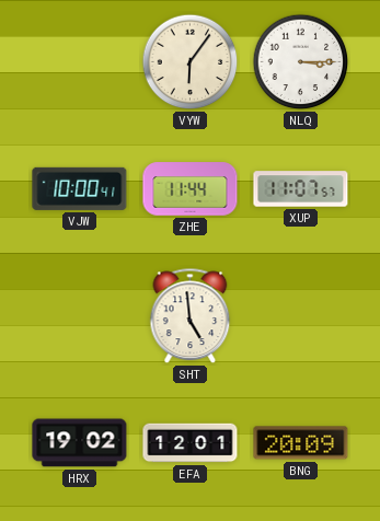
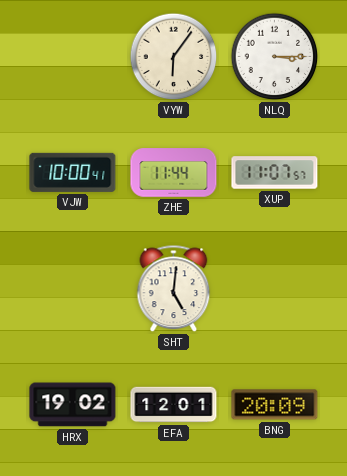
SHT: 4:59 -> 5:01
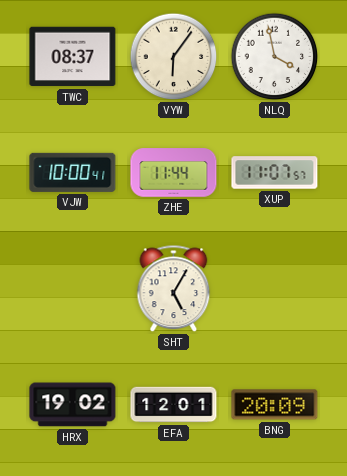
TWC: none -> 08:37
NLQ: 3:15 -> 3:58
SHT: 5:01 -> 5:05
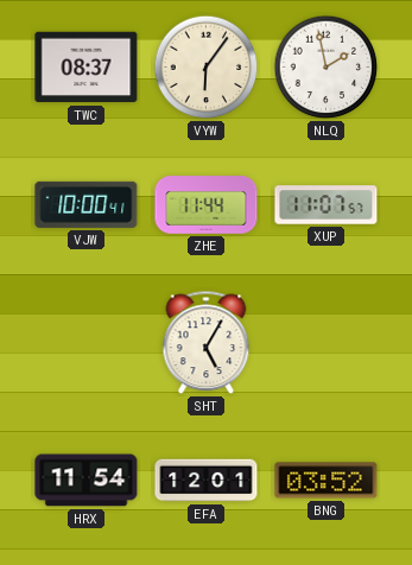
NLQ: 3:58 -> 1:58
HRX: 19:02 -> 11:54
BNG: 20:09 -> 03:52
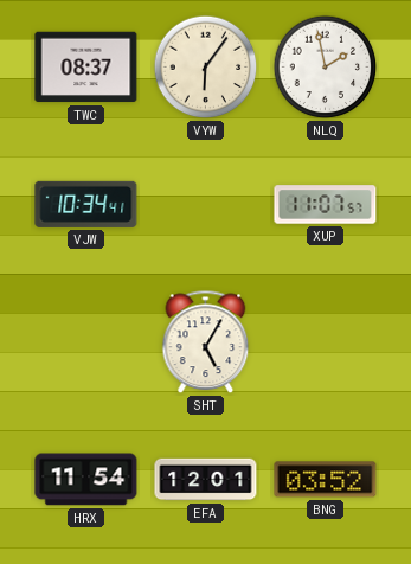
VJW: 10:00 -> 10:34
ZHE: 11:44 -> none
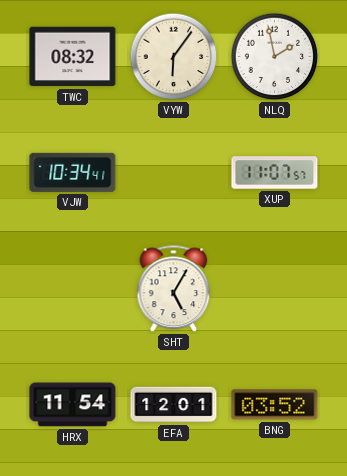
TWC: 08:37 -> 08:32
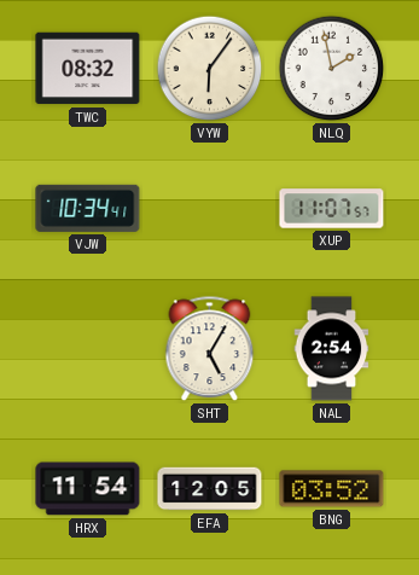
NAL: none -> 2:54
EFA: 12:01 -> 12:05
